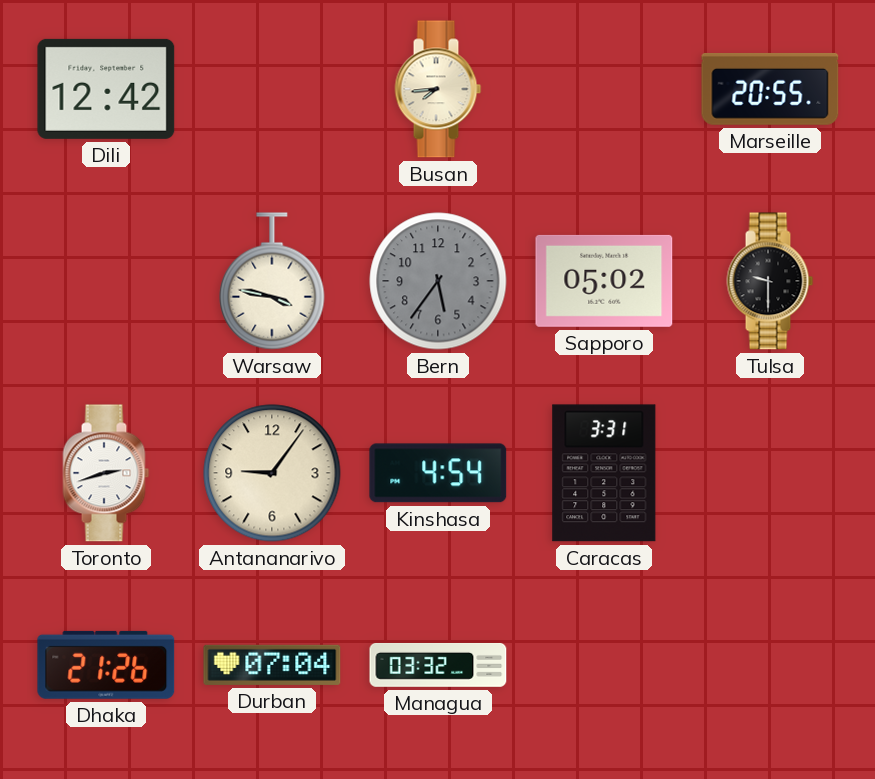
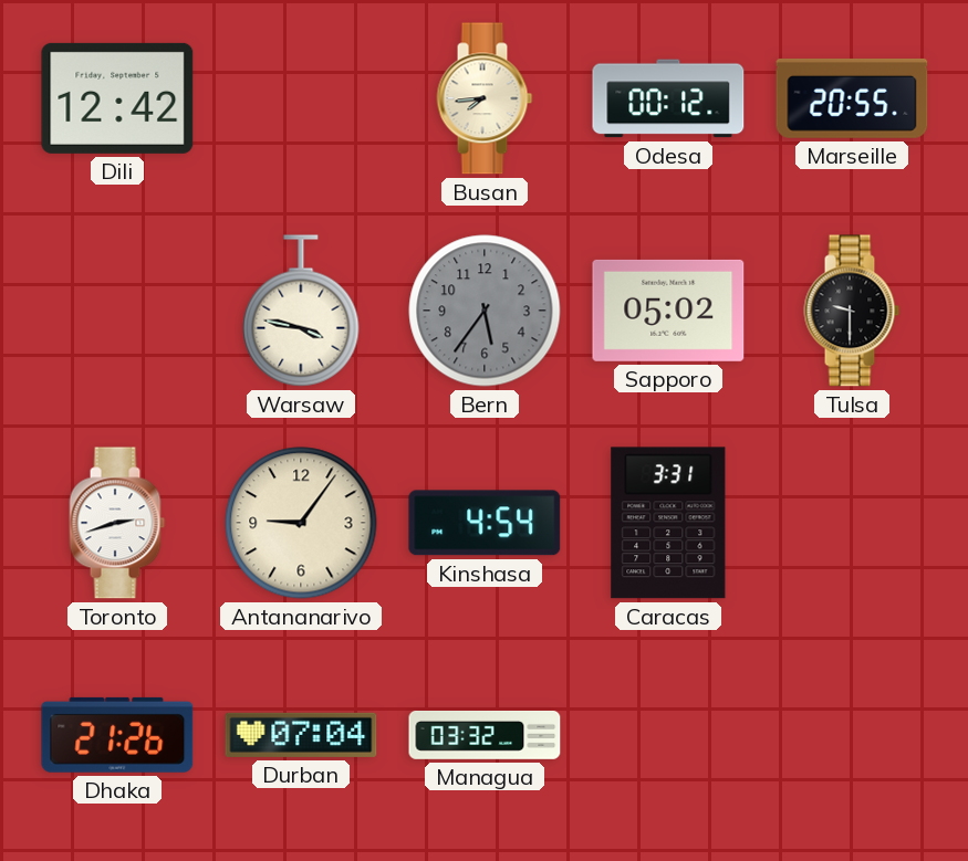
Odesa: none -> 00:12
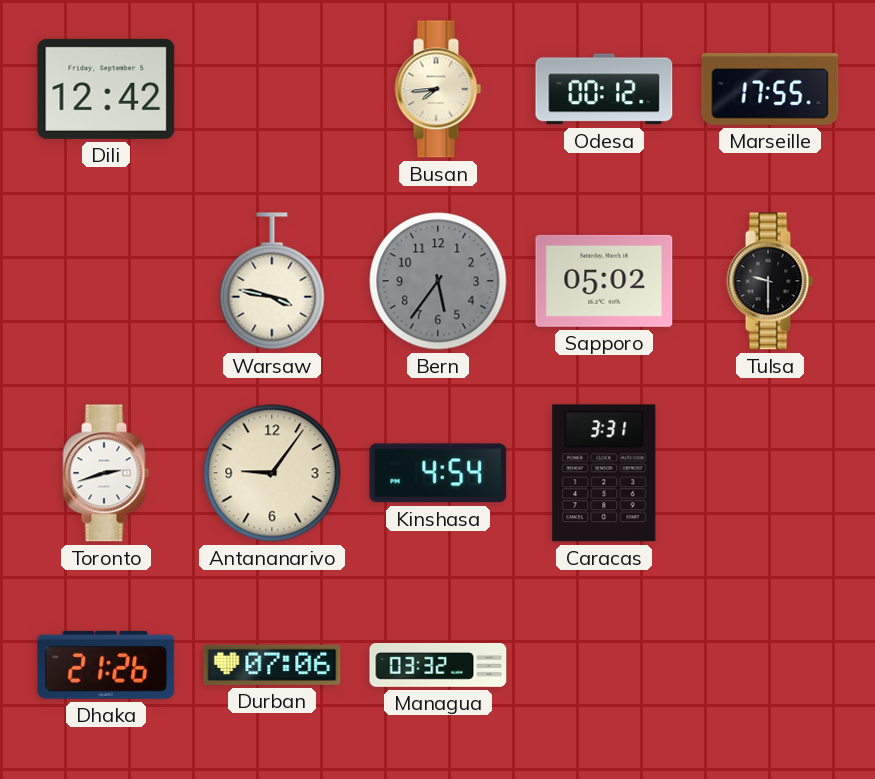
Marseille: 20:55 -> 17:55
Durban: 07:04 -> 07:06
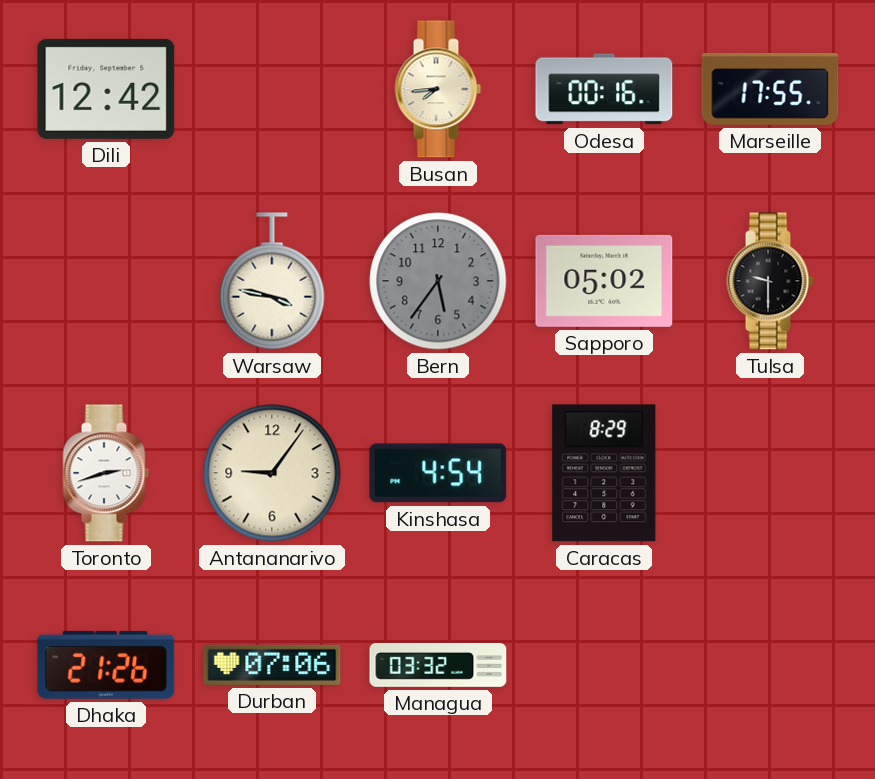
Odesa: 00:12 -> 00:16
Caracas: 3:31 -> 8:29
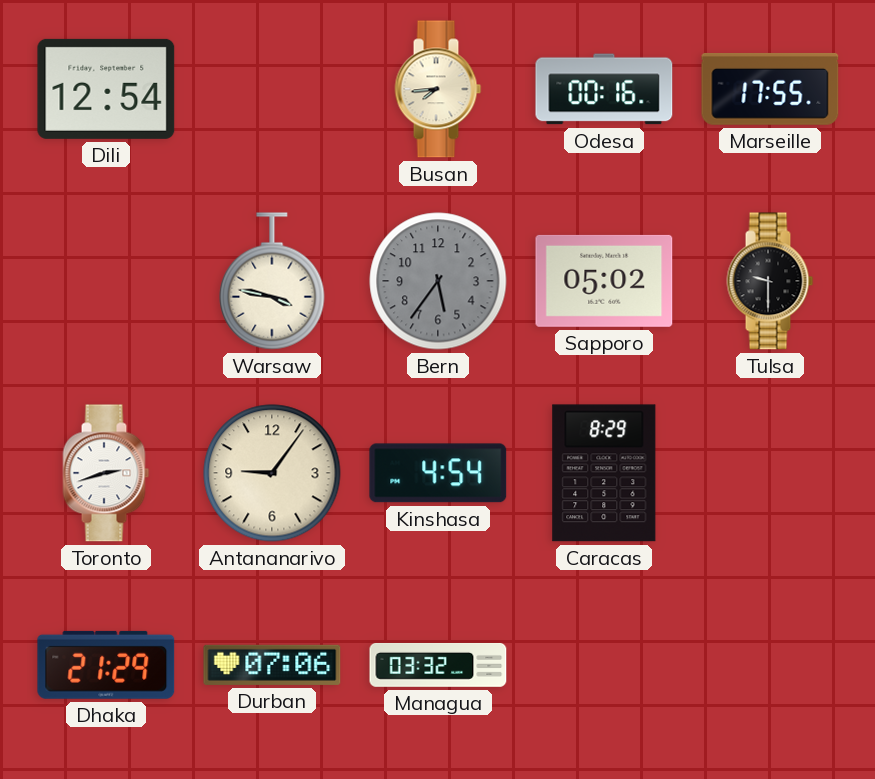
Dili: 12:42 -> 12:54
Dhaka: 21:26 -> 21:29
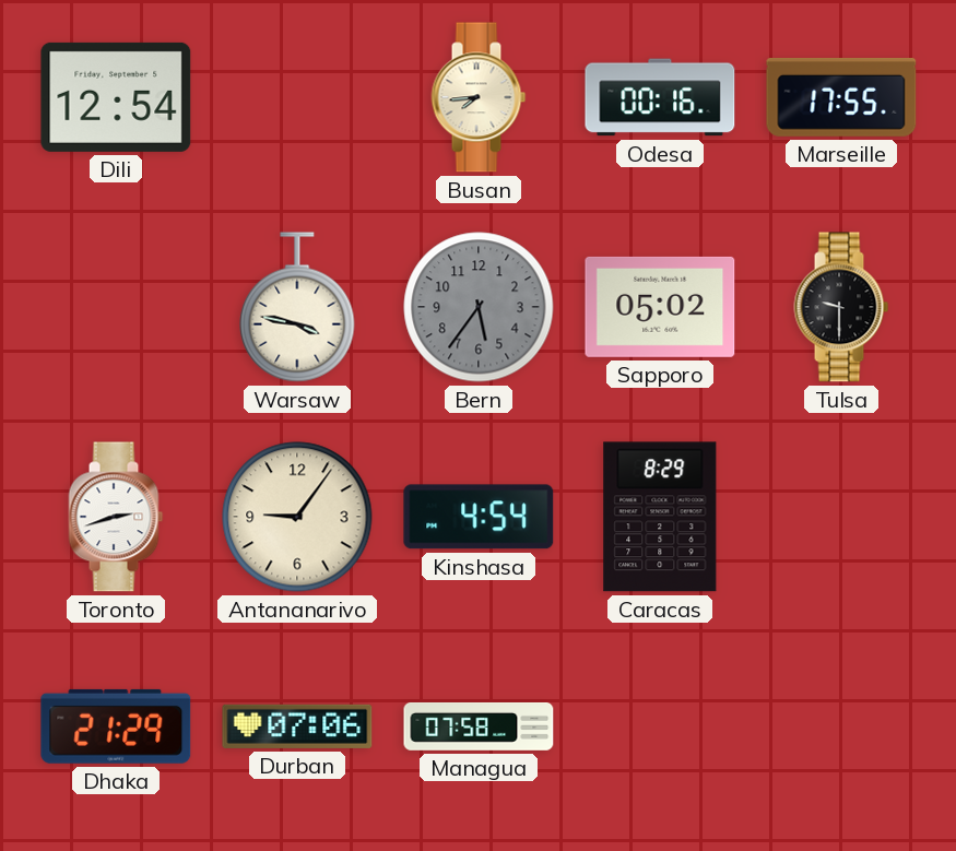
Managua: 03:32 -> 07:58
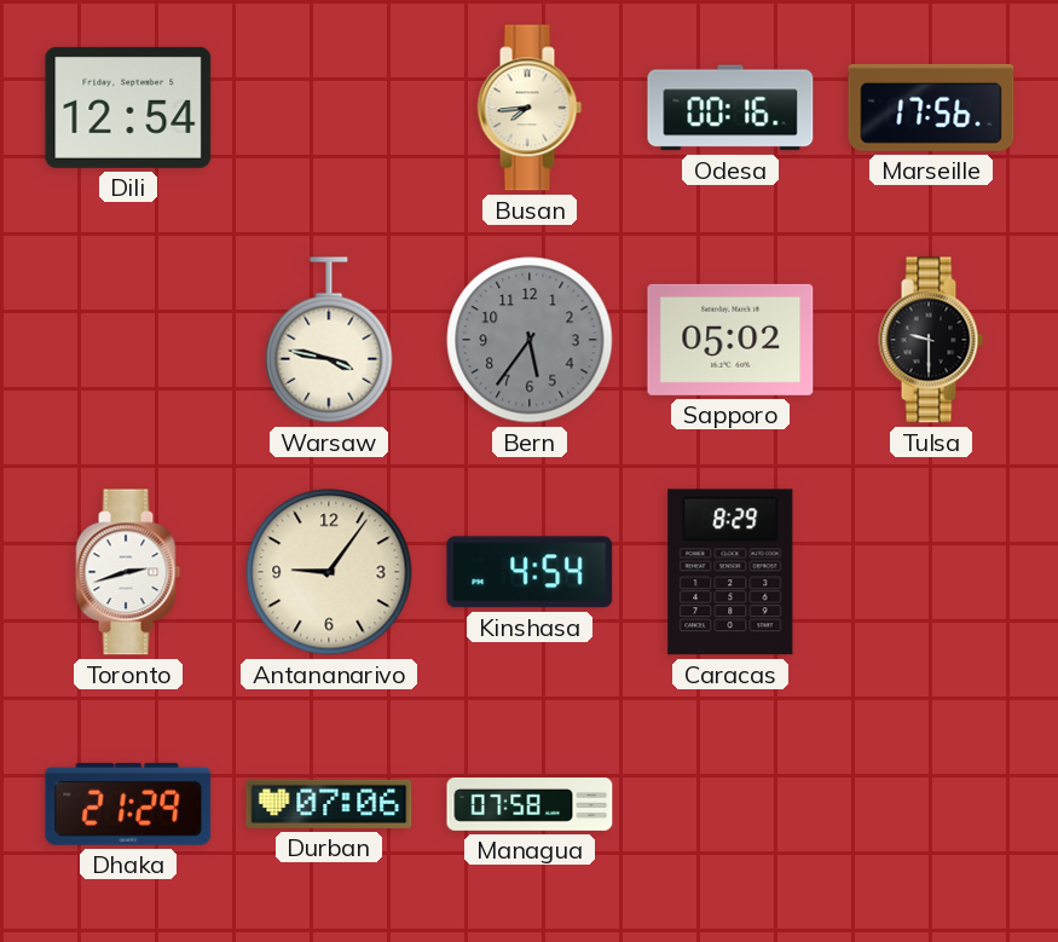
Marseille: 17:55 -> 17:56
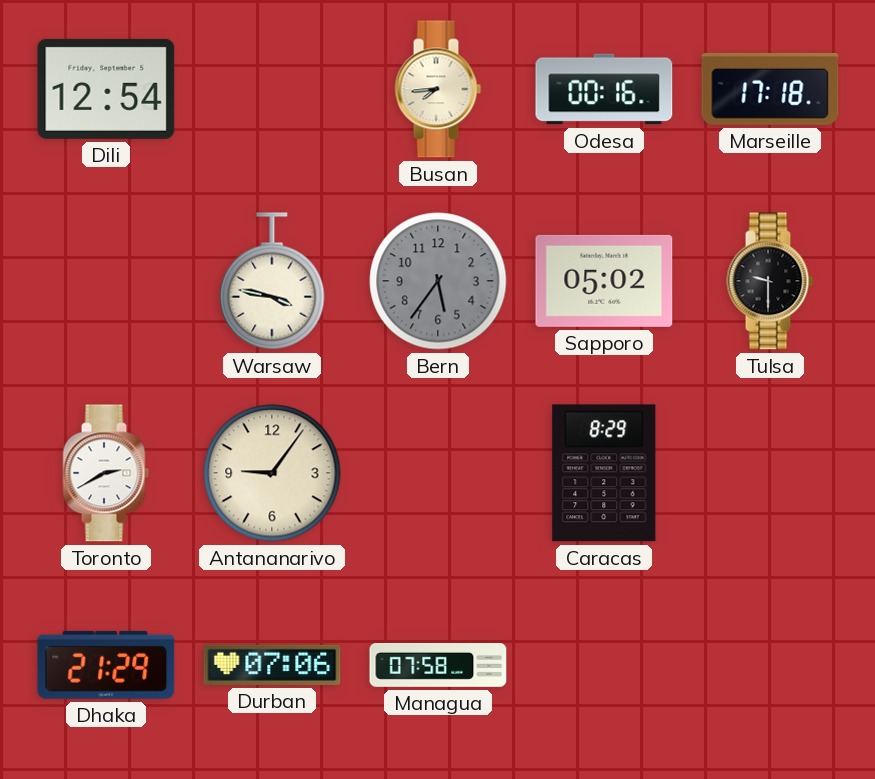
Marseille: 17:56 -> 17:18
Toronto: 2:42 -> 2:40
Kinshasa: 4:54 -> none
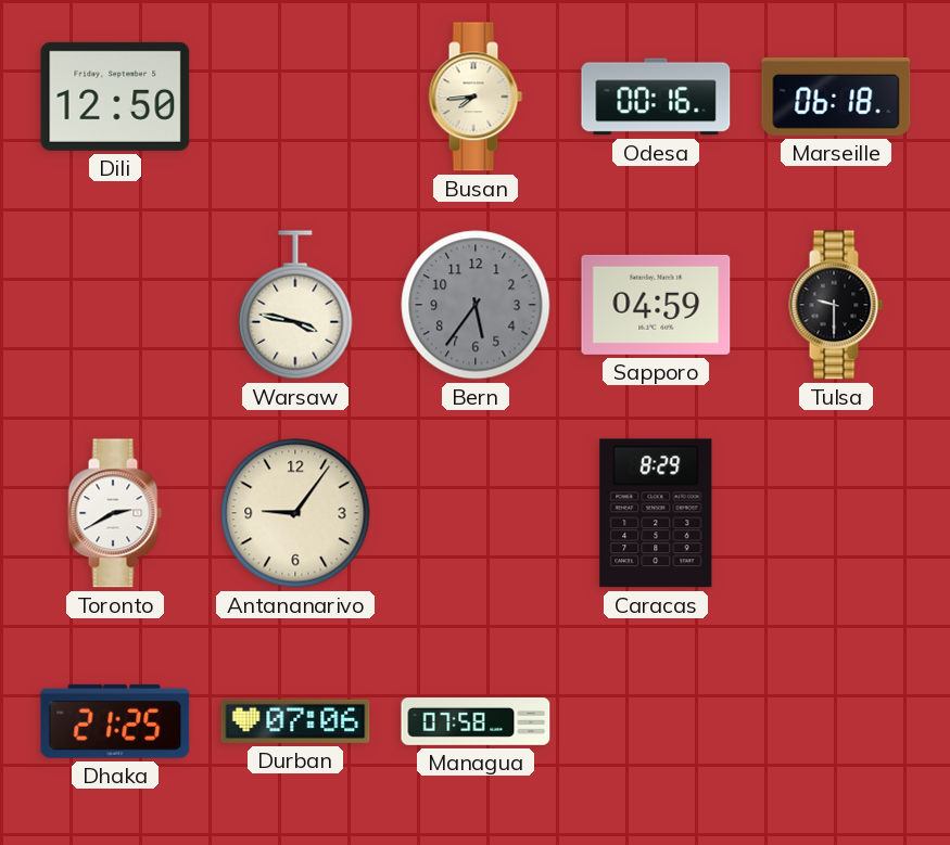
Dili: 12:54 -> 12:50
Marseille: 17:18 -> 06:18
Sapporo: 05:02 -> 04:59
Dhaka: 21:29 -> 21:25
